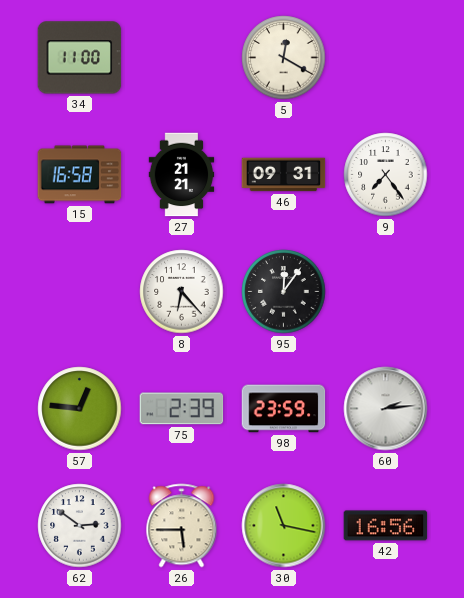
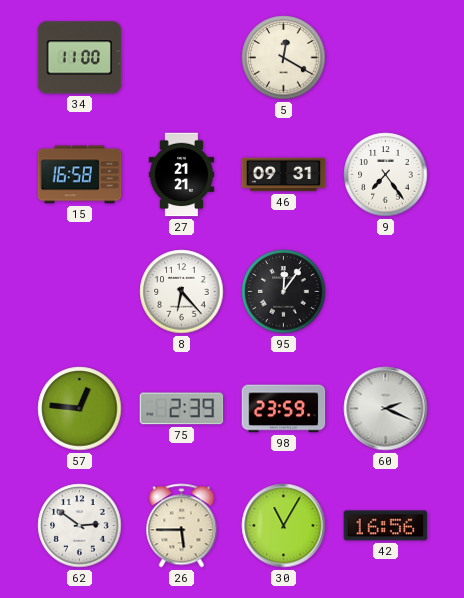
60: 2:14 -> 2:19
30: 11:17 -> 11:05
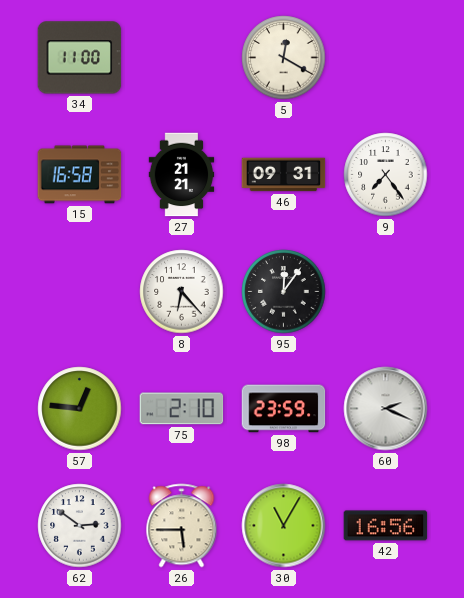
75: 2:39 -> 2:10
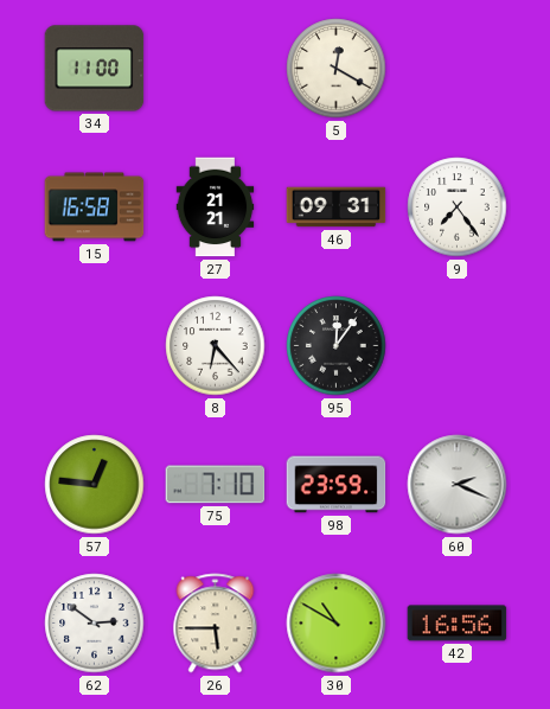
75: 2:10 -> 7:10
30: 11:05 -> 10:50
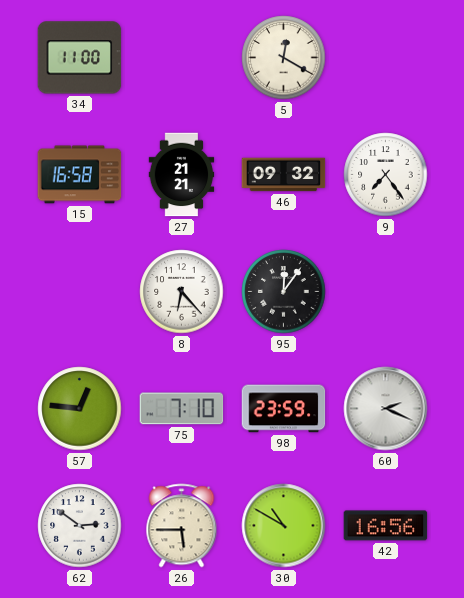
46: 09:31 -> 09:32
